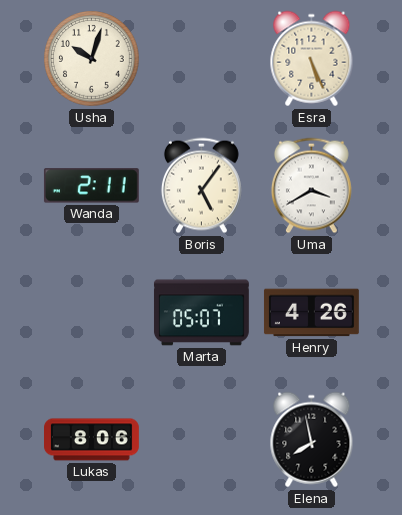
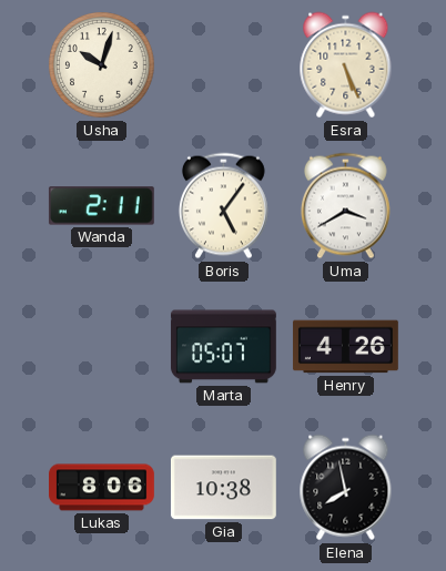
Gia: none -> 10:38
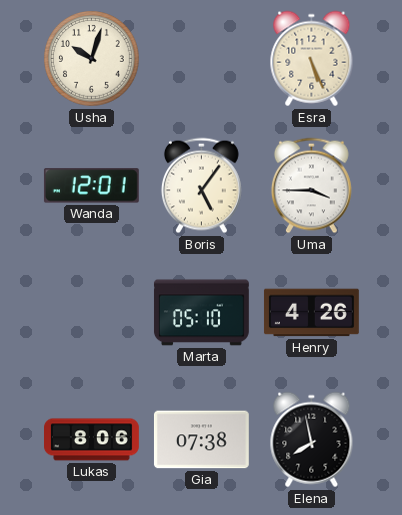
Wanda: 2:11 -> 12:01
Uma: 3:40 -> 3:45
Marta: 05:07 -> 05:10
Gia: 10:38 -> 07:38
